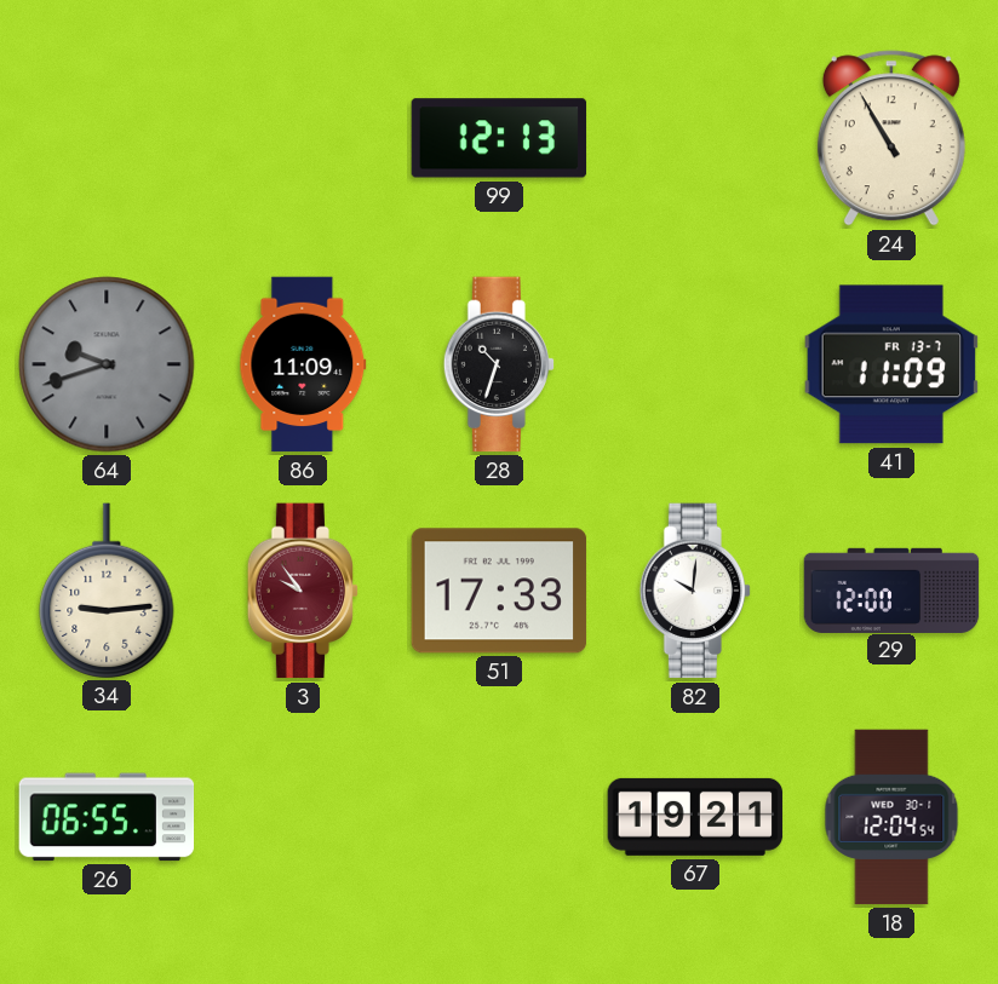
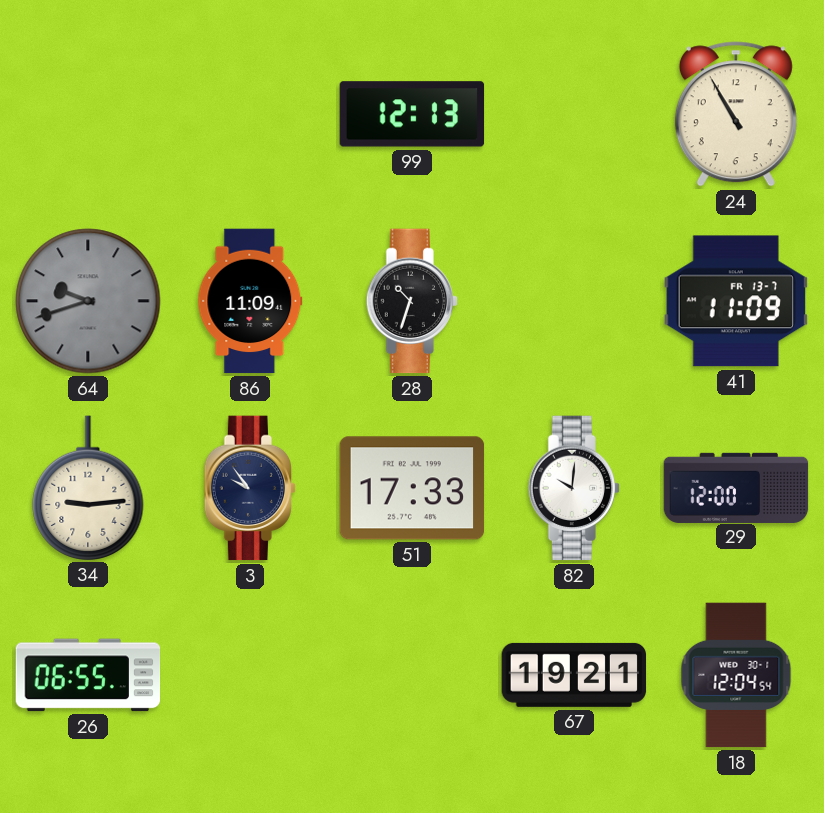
3 dial: burgundy -> navy
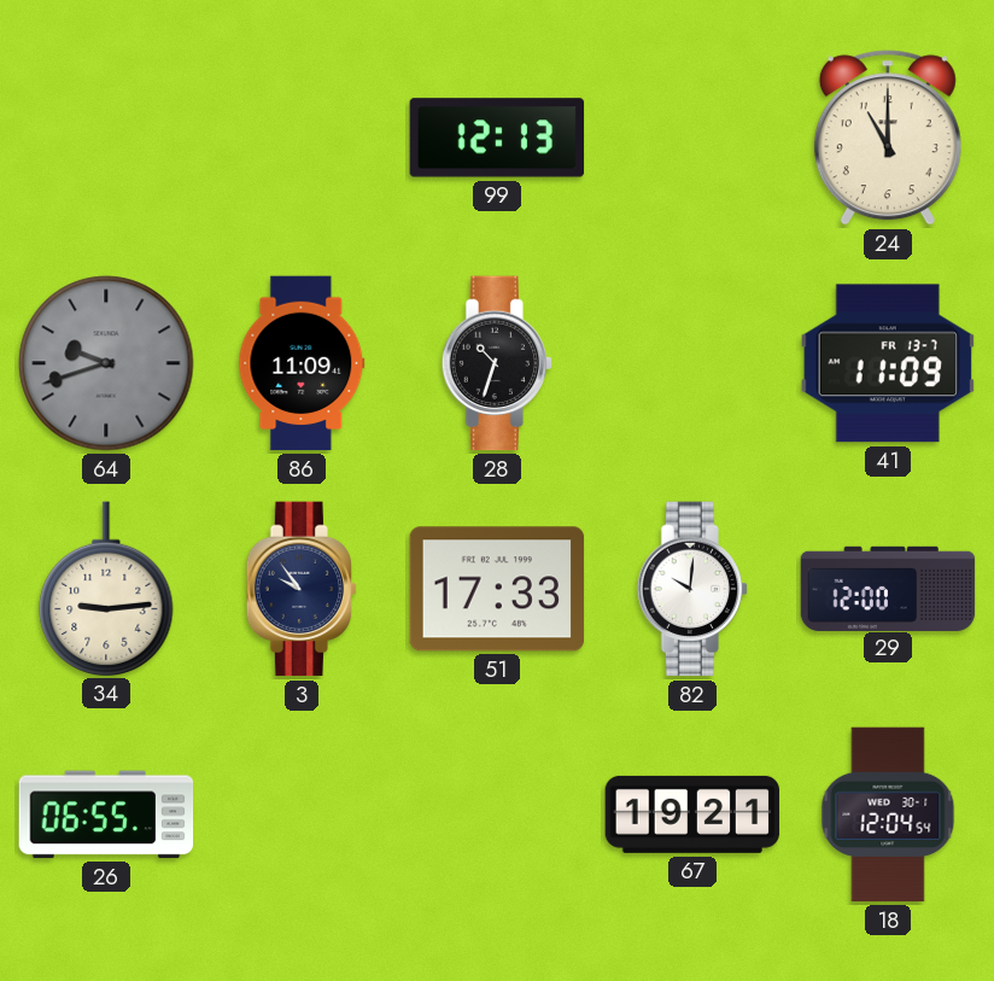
24: 10:55 -> 11:00
